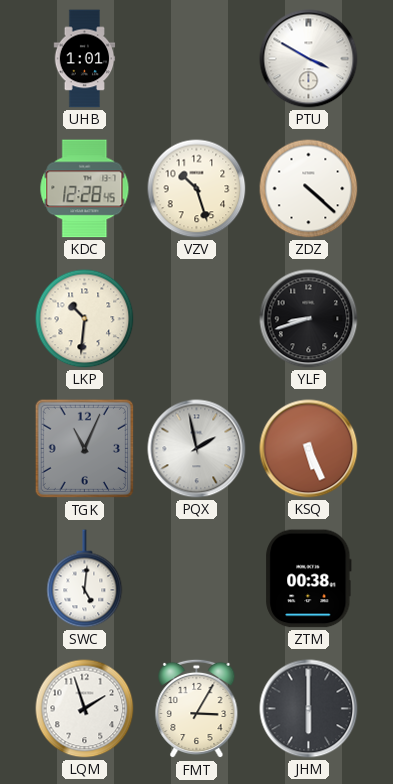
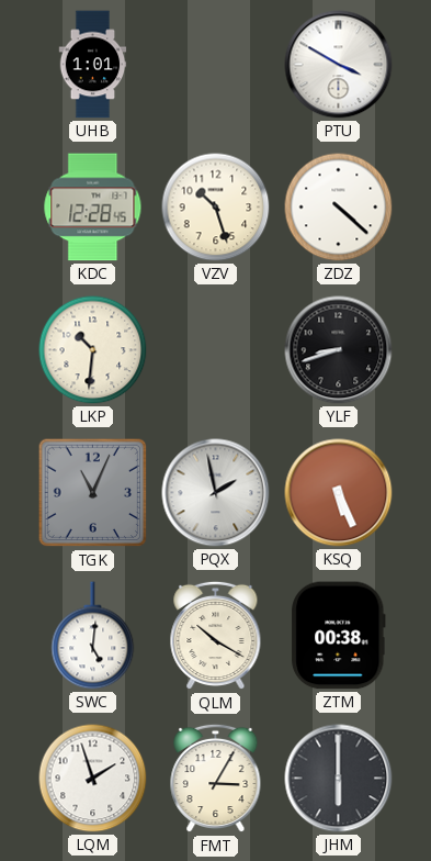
QLM: none -> 10:20
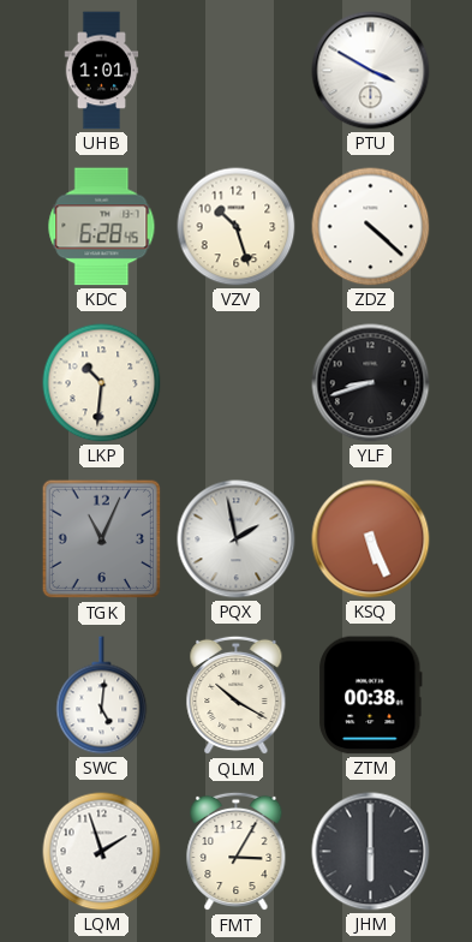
KDC: 12:28 -> 6:28
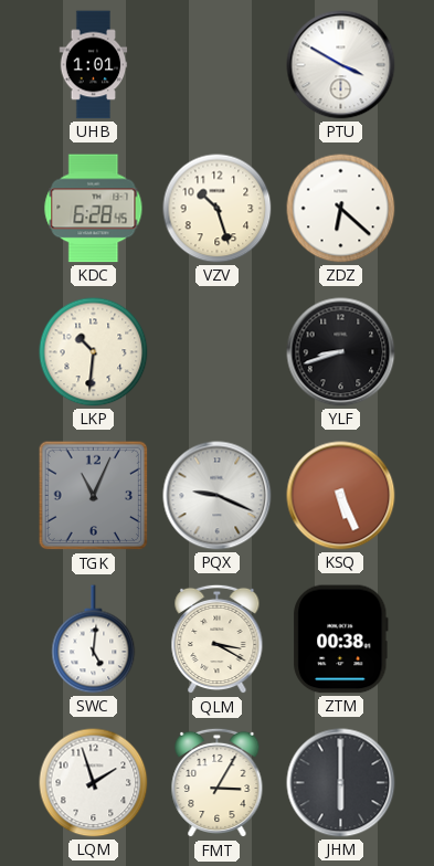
ZDZ: 4:22 -> 6:22
PQX: 1:58 -> 9:19
QLM: 10:20 -> 3:20
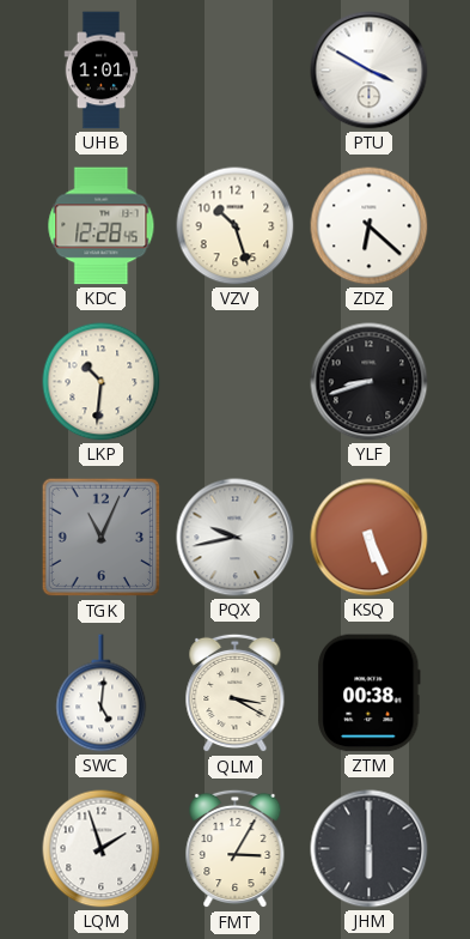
KDC: 6:28 -> 12:28
PQX: 9:19 -> 9:43
